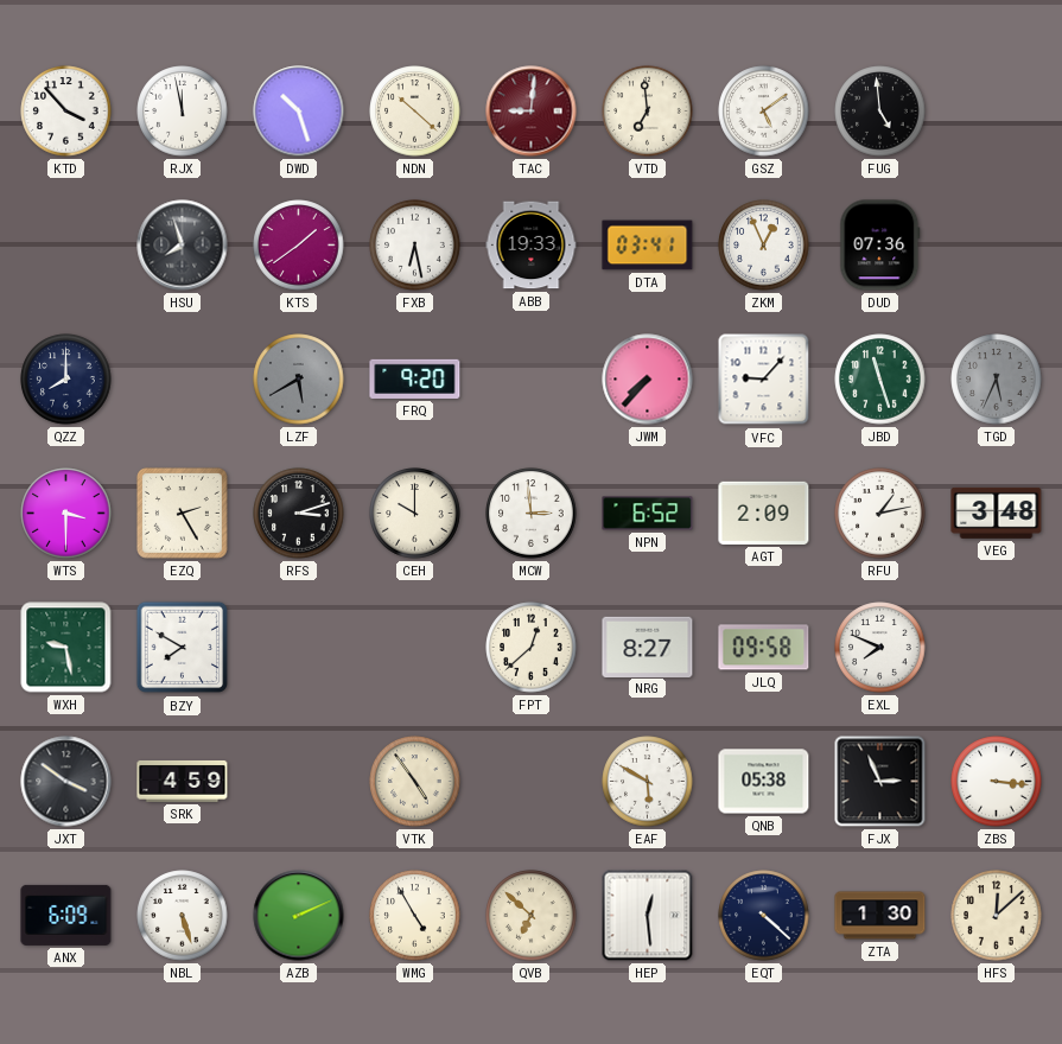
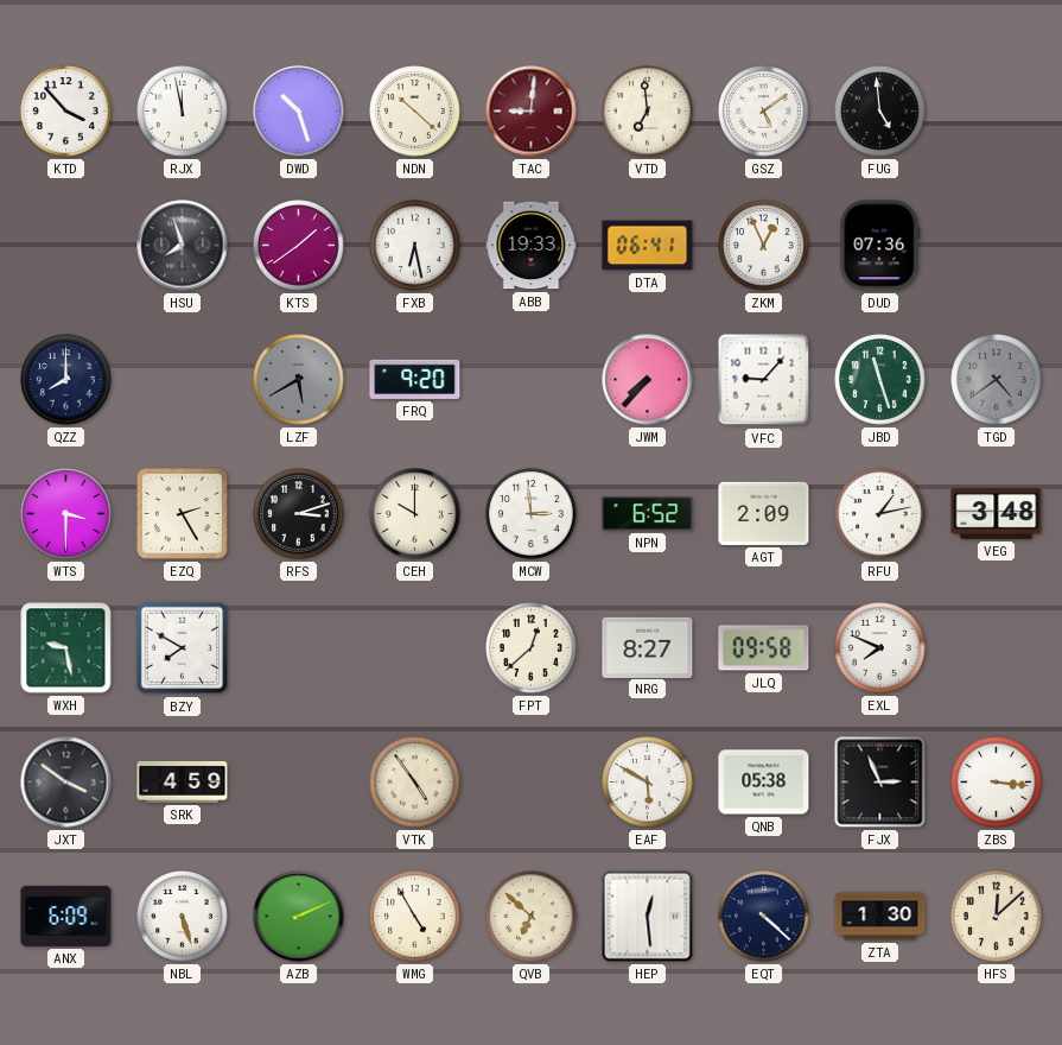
DTA: 03:41 -> 06:41
TGD: 5:34 -> 4:39
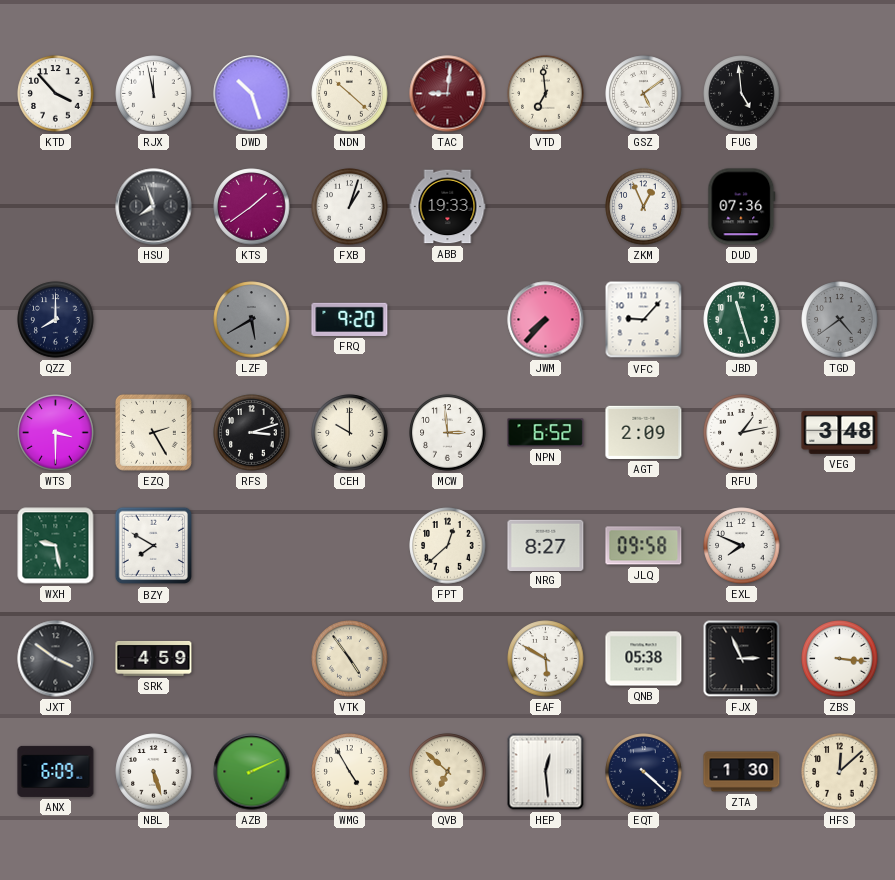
FXB: 6:28 -> 1:03
DTA: 06:41 -> none
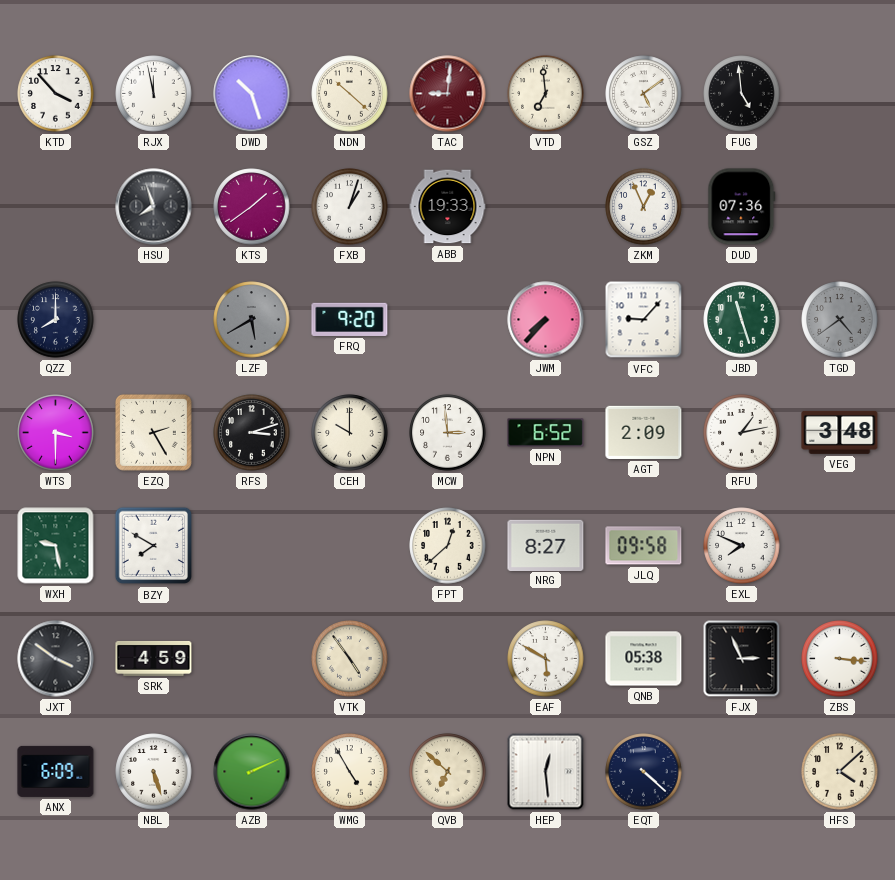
ZTA: 1:30 -> none
HFS: 12:08 -> 4:08
